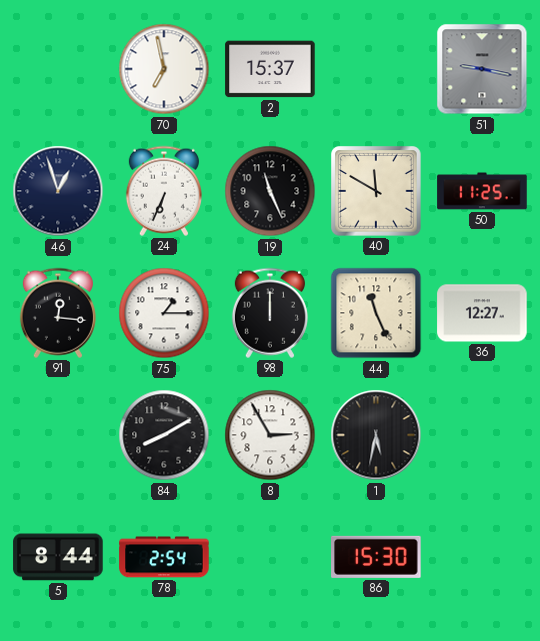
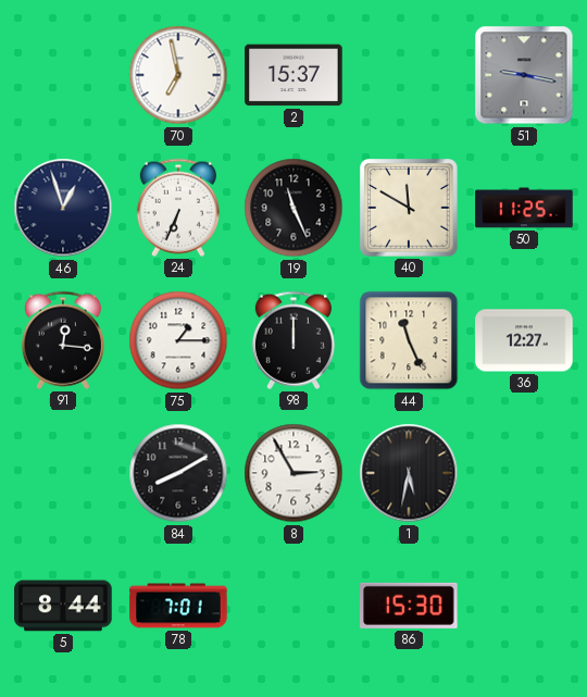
78: 2:54 -> 7:01
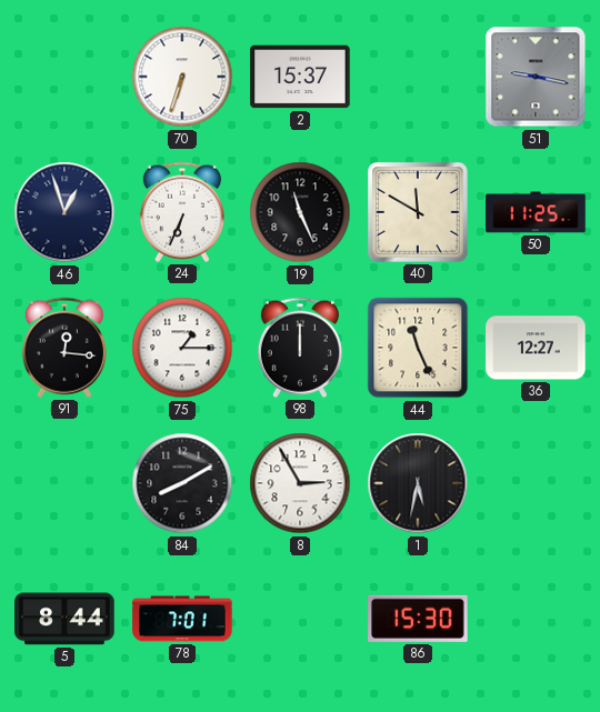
70: 6:58 -> 6:33
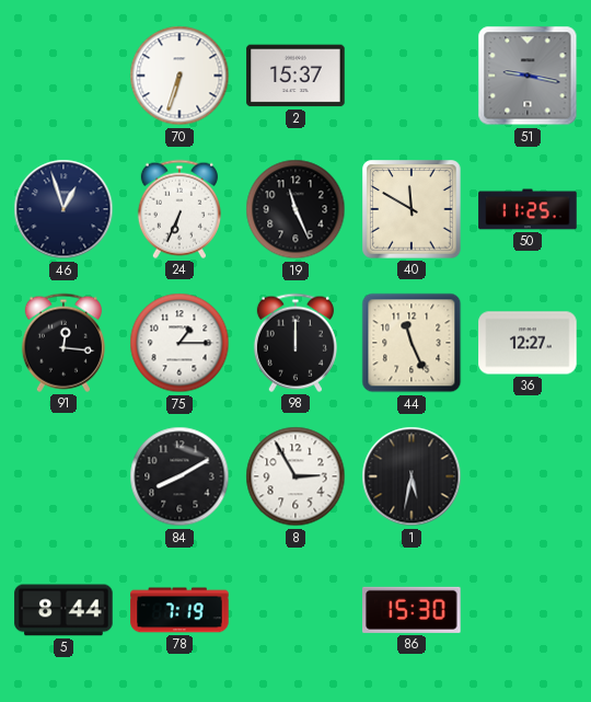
78: 7:01 -> 7:19
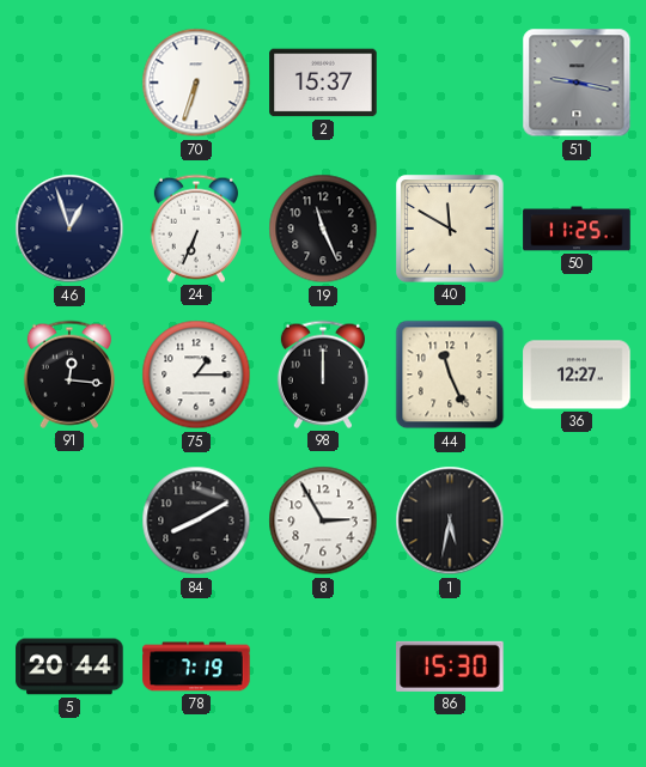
5: 8:44 -> 20:44
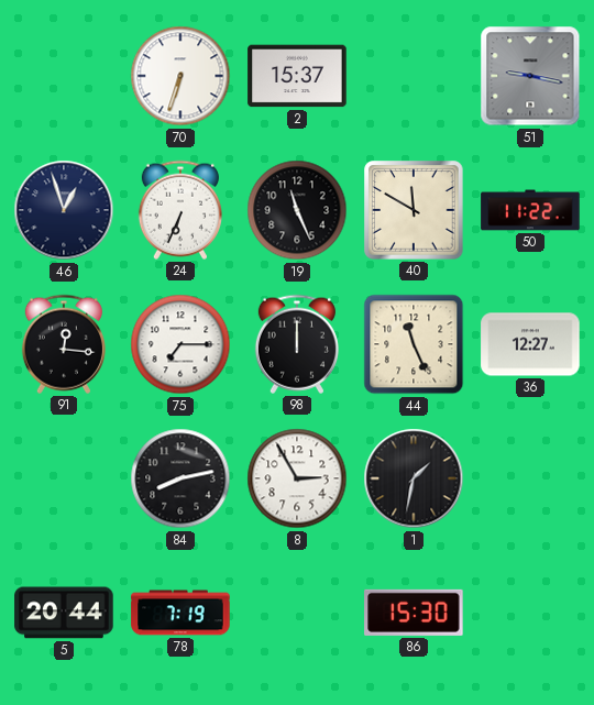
50: 11:25 -> 11:22
75: 1:15 -> 7:15
84: 8:10 -> 8:13
1: 5:32 -> 1:32
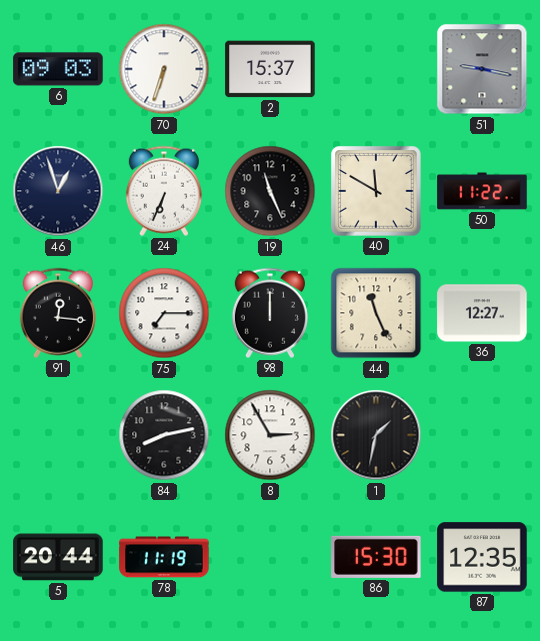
6: none -> 09:03
78: 7:19 -> 11:19
87: none -> 12:35
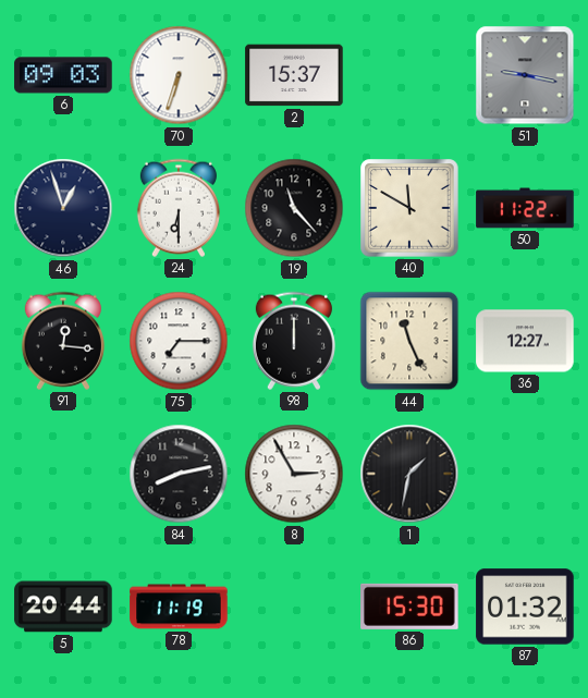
24: 6:34 -> 6:30
19: 11:26 -> 11:23
87: 12:35 -> 01:32
